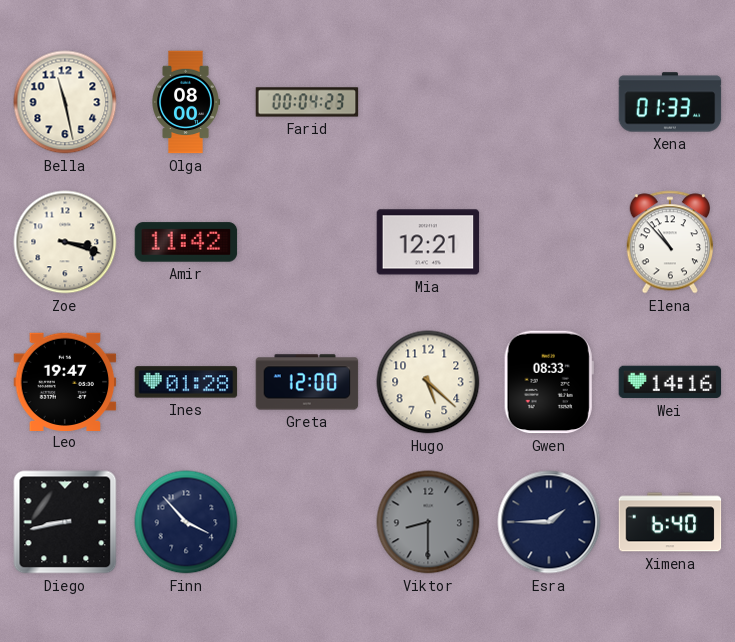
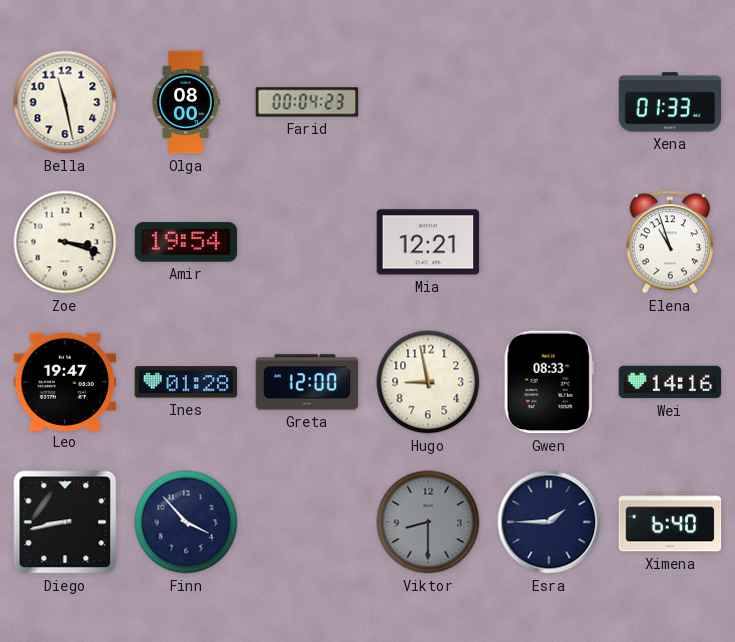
Amir: 11:42 -> 19:54
Elena: 10:53 -> 10:57
Hugo: 5:22 -> 8:58
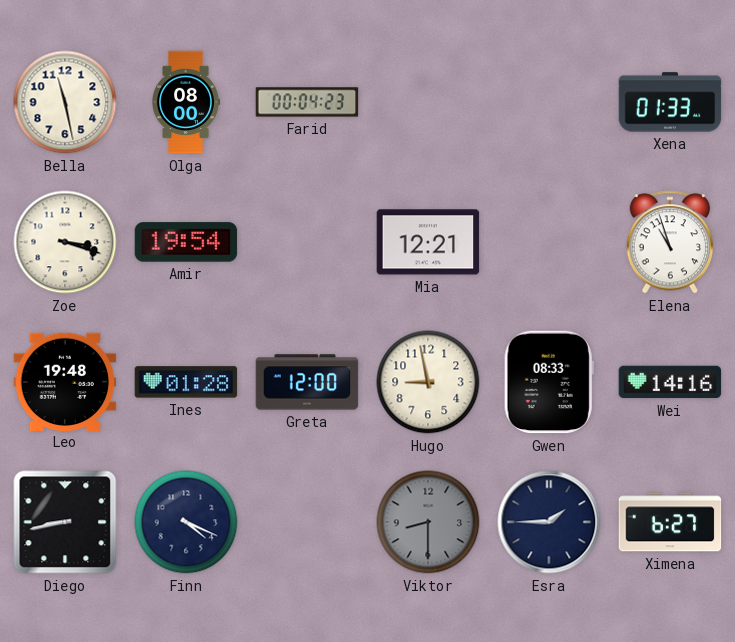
Leo: 19:47 -> 19:48
Finn: 3:53 -> 4:19
Ximena: 6:40 -> 6:27
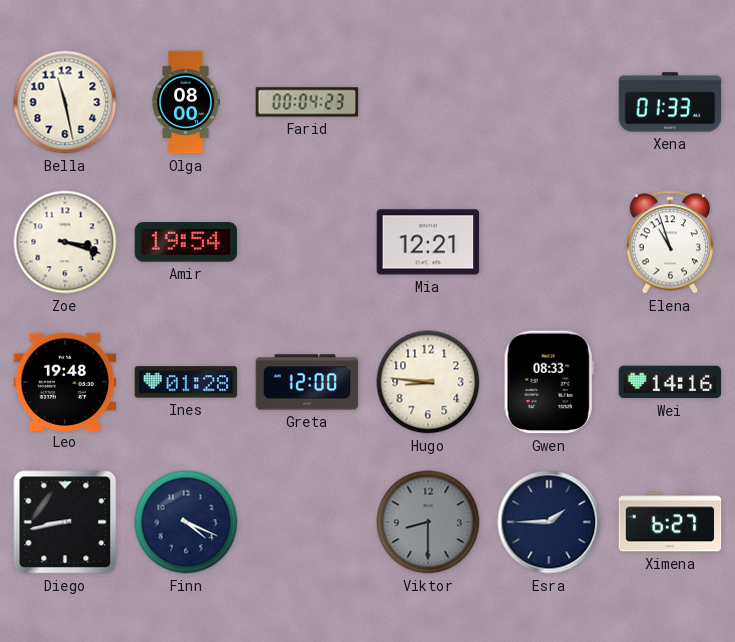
Hugo: 8:58 -> 8:46
